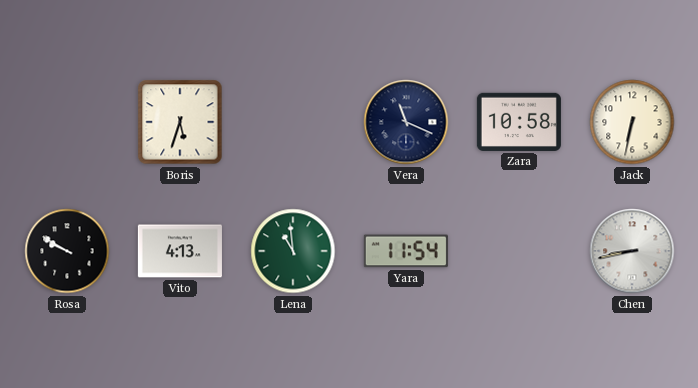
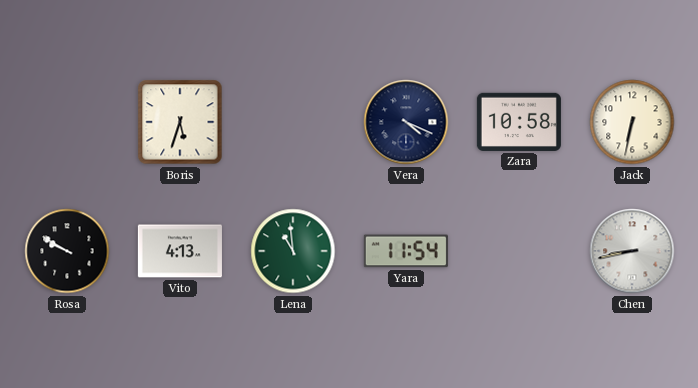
Vera: 11:19 -> 4:19
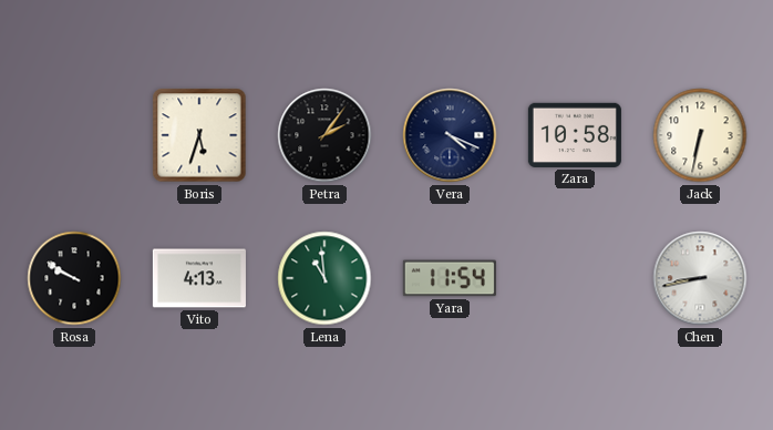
Petra: none -> 2:06
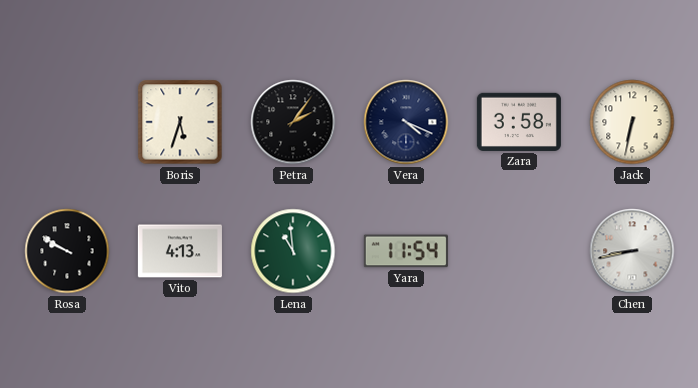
Zara: 10:58 -> 3:58
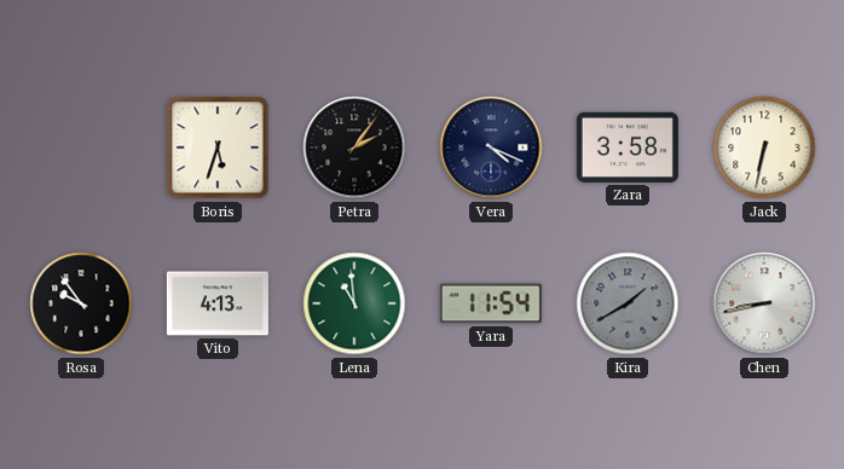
Rosa: 9:50 -> 9:54
Kira: none -> 1:40
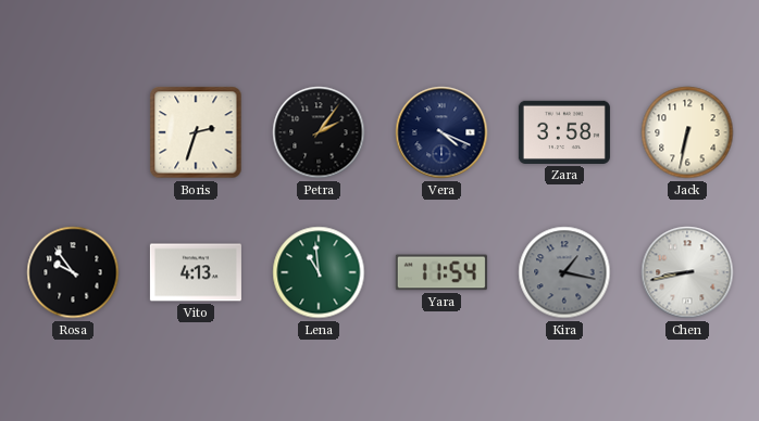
Boris: 5:33 -> 2:33
Kira: 1:40 -> 1:17
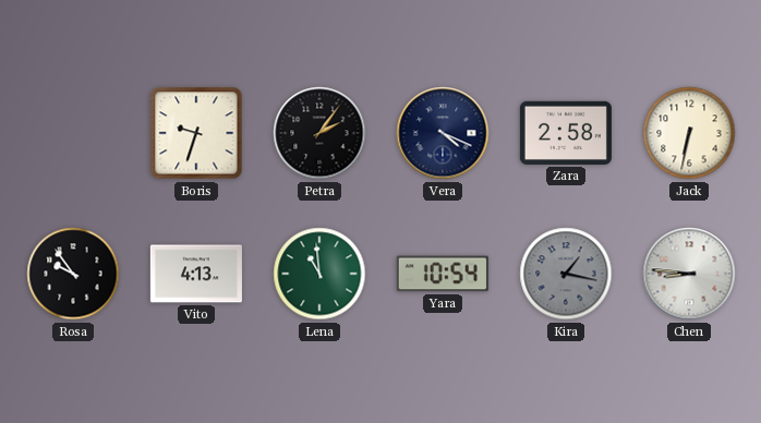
Boris: 2:33 -> 9:33
Zara: 3:58 -> 2:58
Yara: 11:54 -> 10:54
Chen: 8:43 -> 8:46
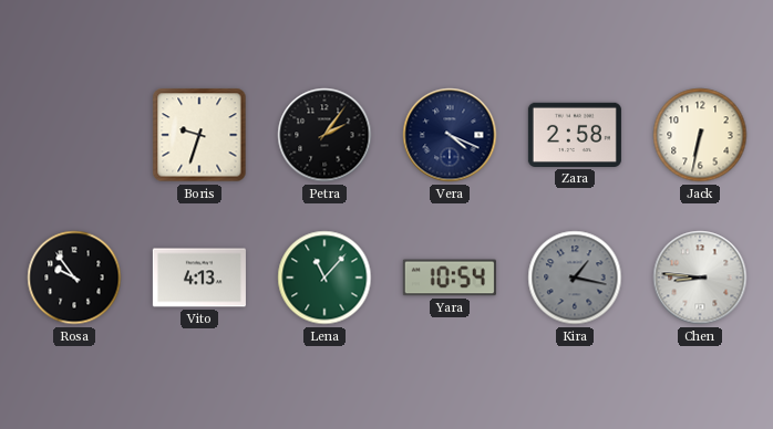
Lena: 10:59 -> 11:07
